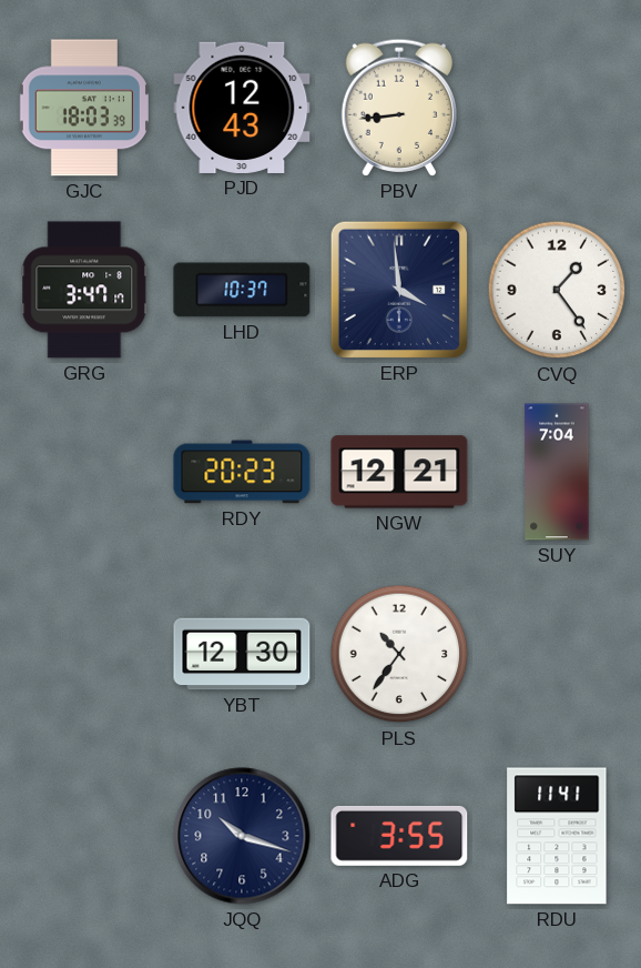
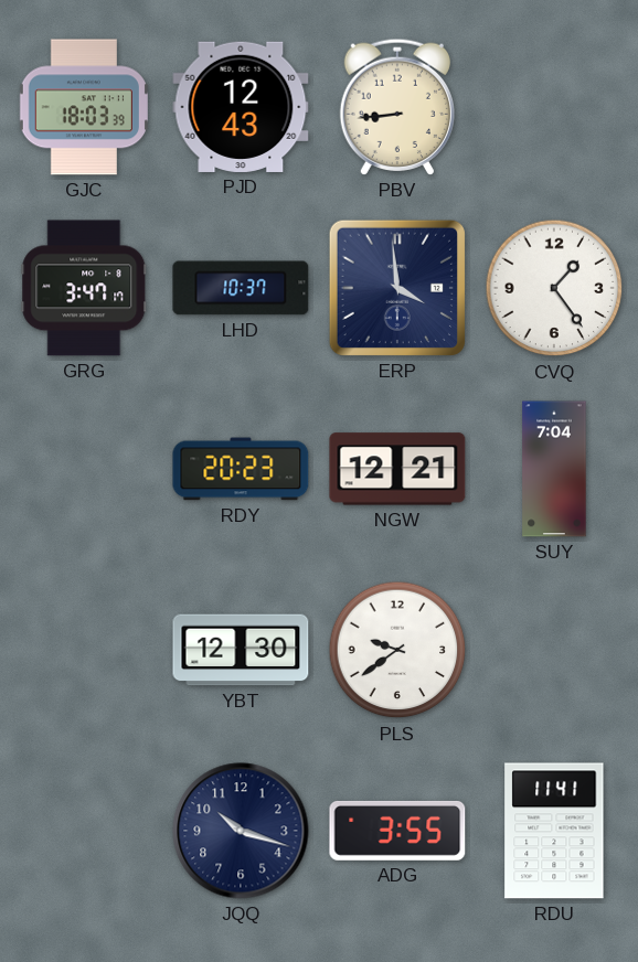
PLS: 10:36 -> 9:39
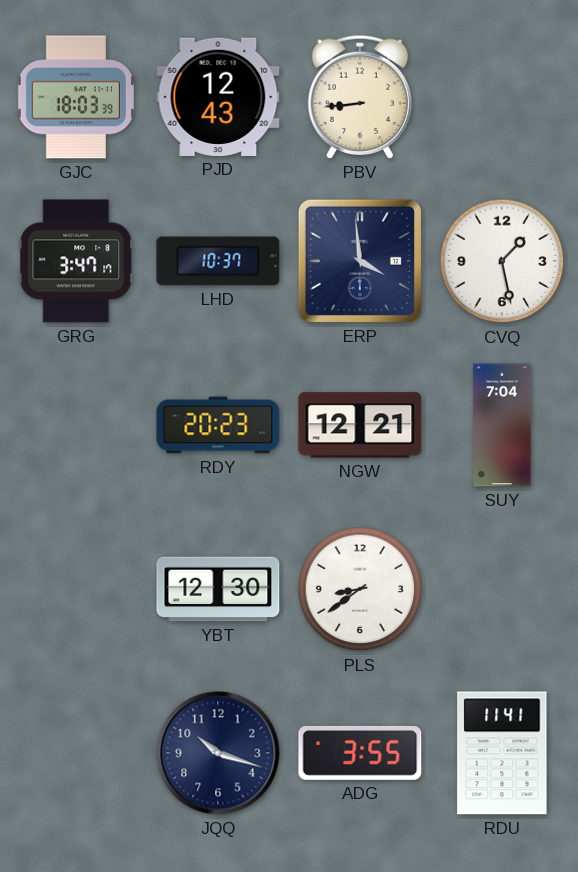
CVQ: 1:24 -> 1:28
PLS: 9:39 -> 8:39
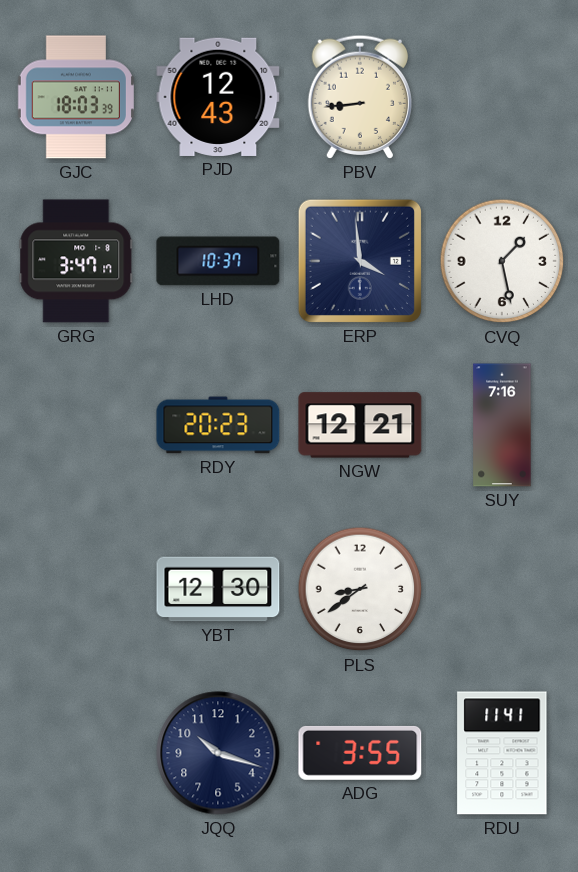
SUY: 7:04 -> 7:16
